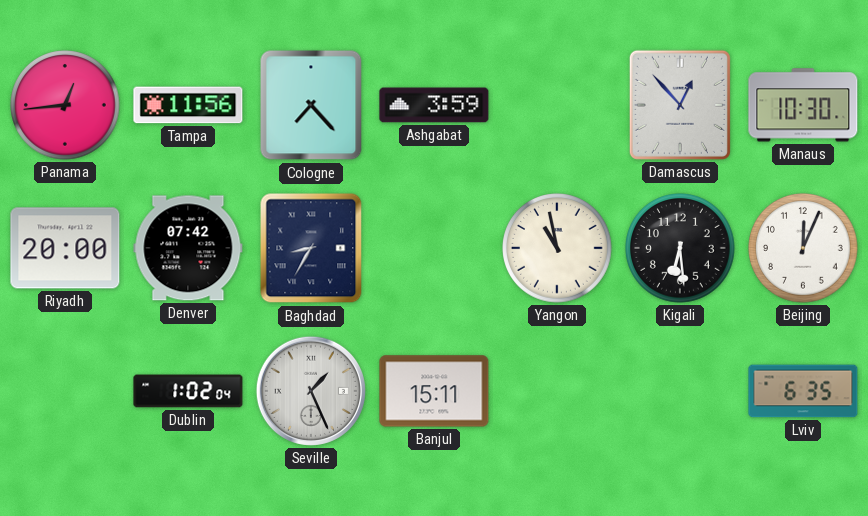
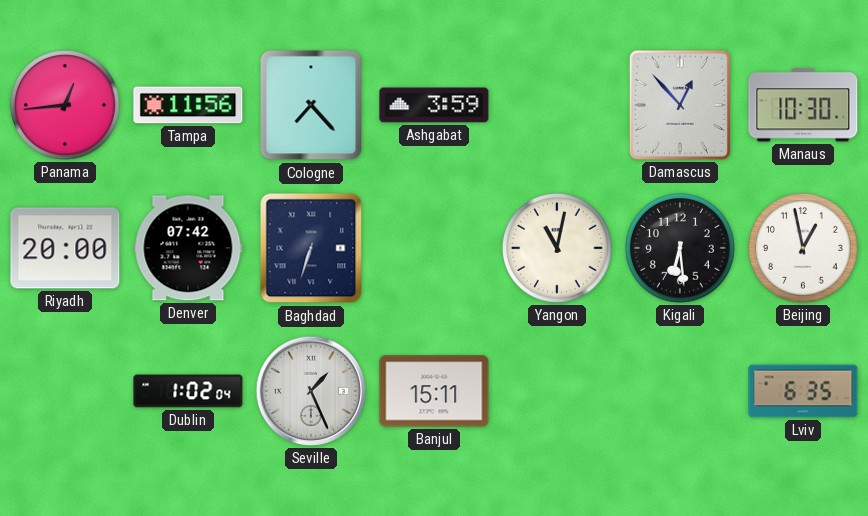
Baghdad: 8:35 -> 6:33
Yangon: 10:58 -> 11:02
Beijing: 12:04 -> 12:58
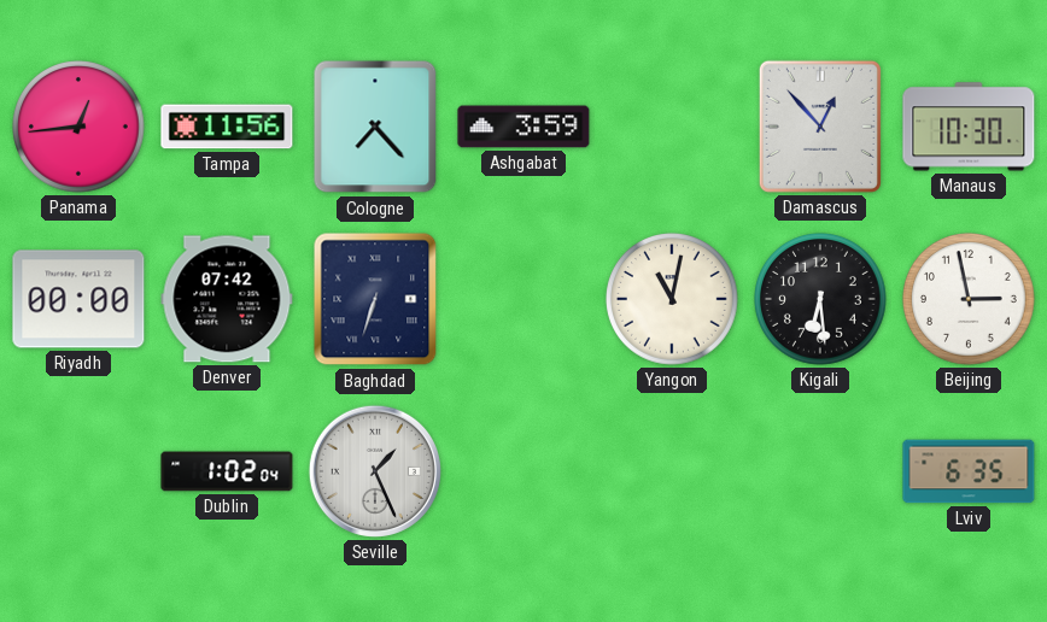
Riyadh: 20:00 -> 00:00
Beijing: 12:58 -> 2:58
Banjul: 15:11 -> none
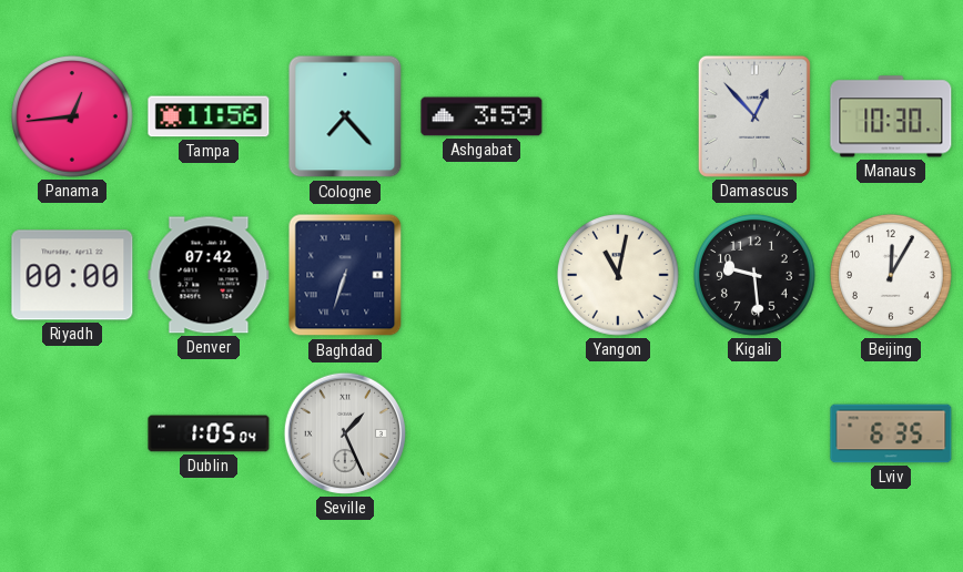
Kigali: 6:29 -> 9:29
Beijing: 2:58 -> 12:05
Dublin: 1:02 -> 1:05
